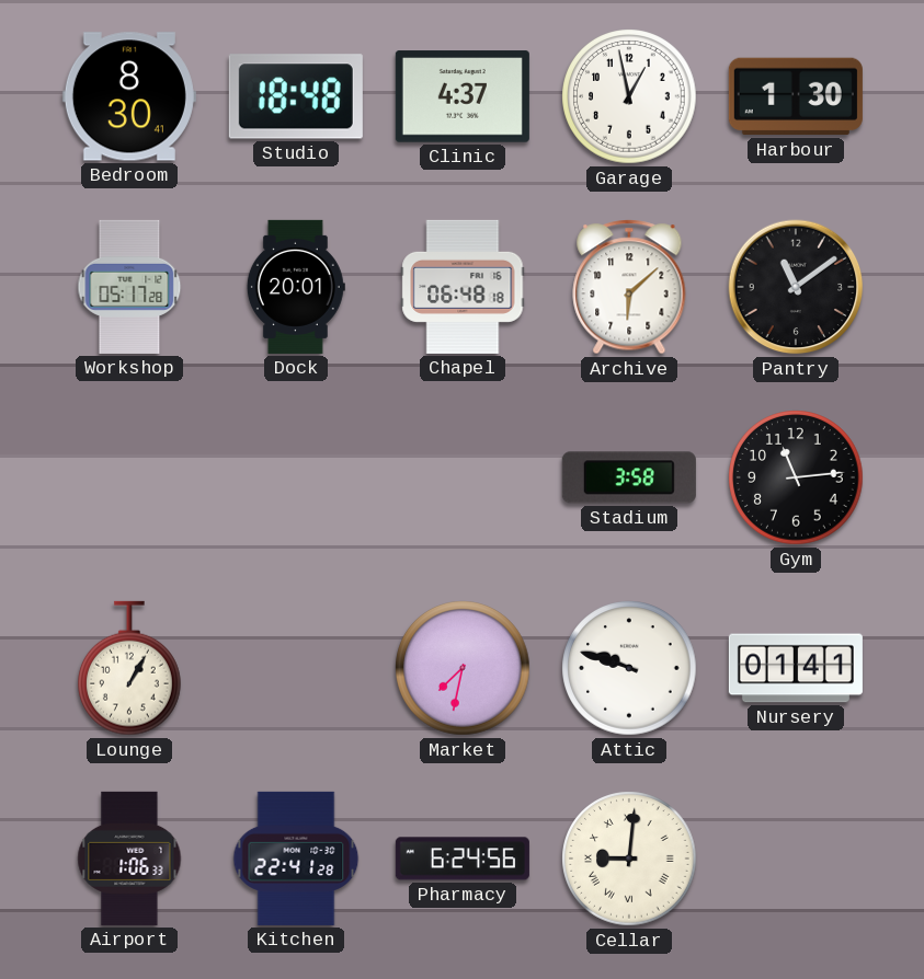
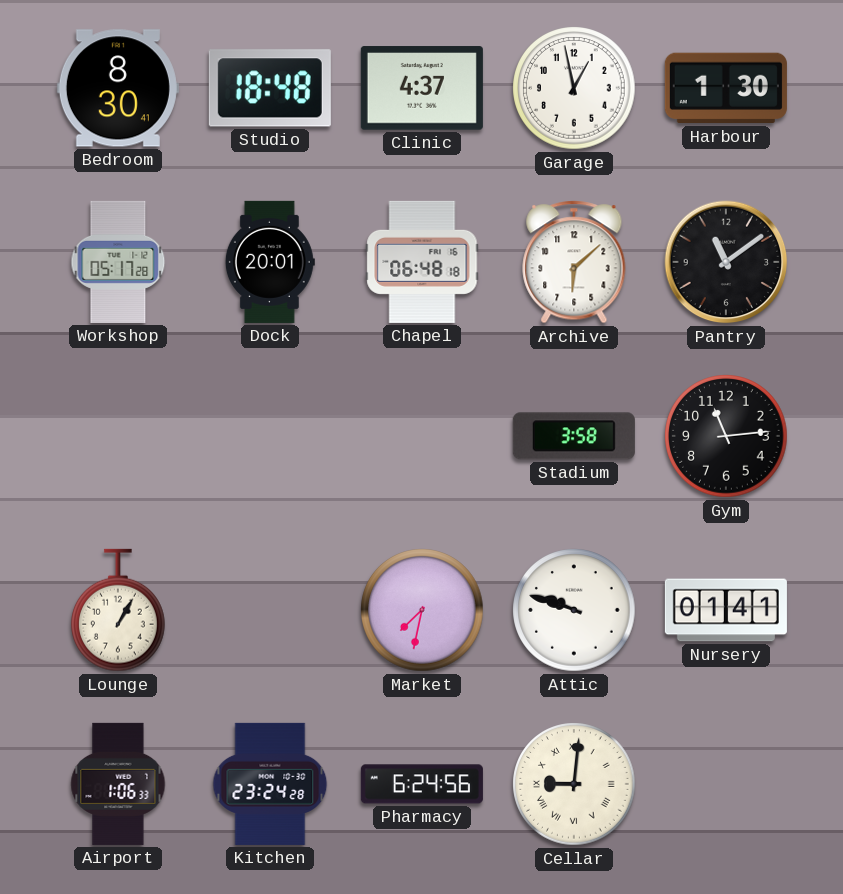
Kitchen: 22:41 -> 23:24
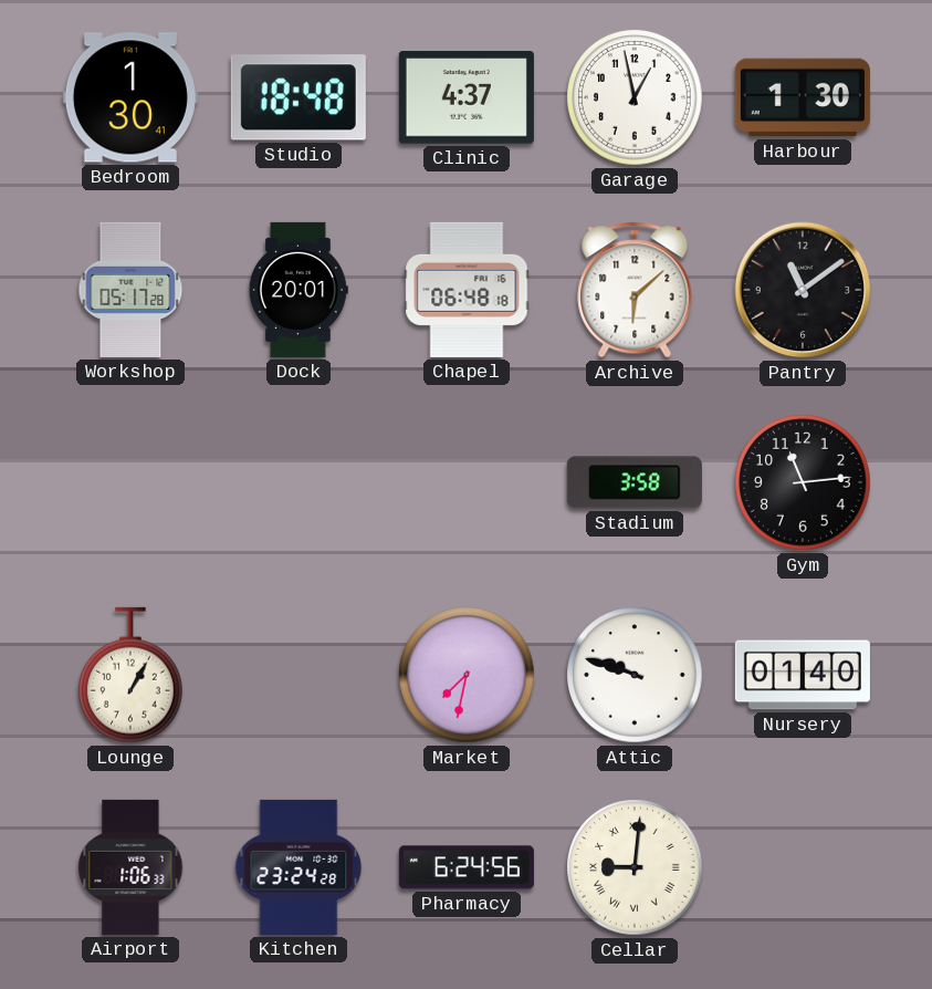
Bedroom: 8:30 -> 1:30
Nursery: 01:41 -> 01:40
